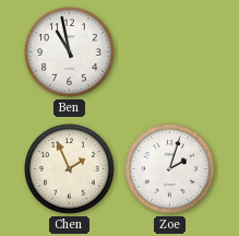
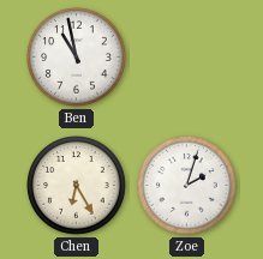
Chen: 1:56 -> 6:25
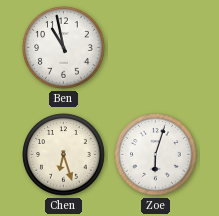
Chen: 6:25 -> 6:27
Zoe: 2:03 -> 6:03
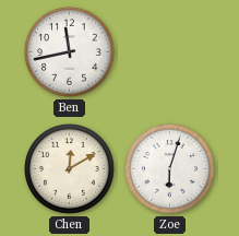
Ben: 10:58 -> 11:43
Chen: 6:27 -> 12:10
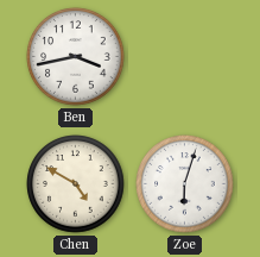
Ben: 11:43 -> 3:43
Chen: 12:10 -> 4:50
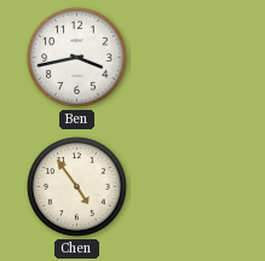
Chen: 4:50 -> 4:54
Zoe: 6:03 -> none
